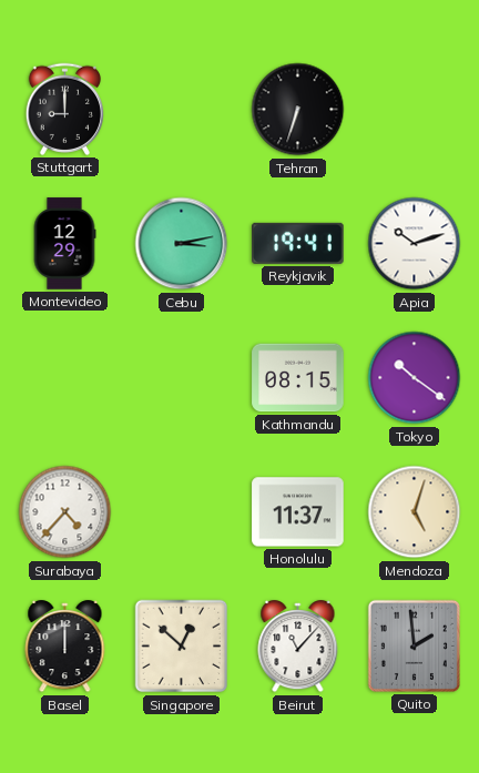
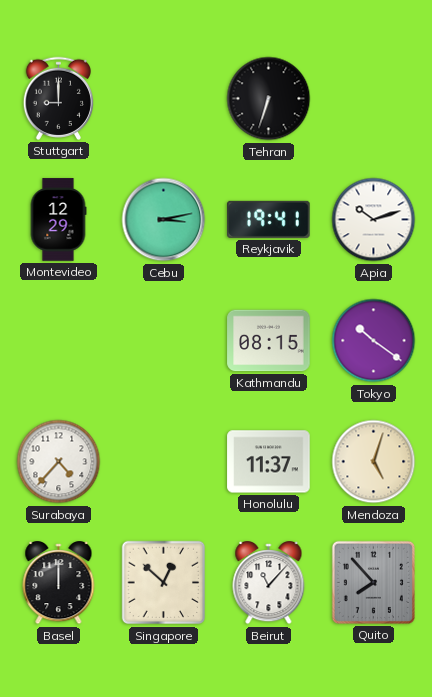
Quito: 1:59 -> 7:53
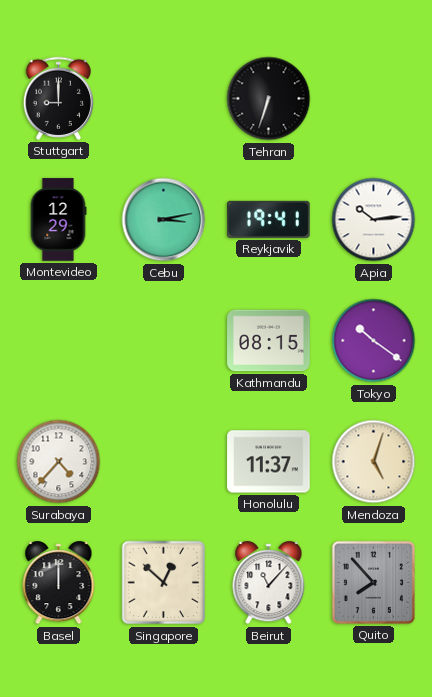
Apia: 10:12 -> 10:14
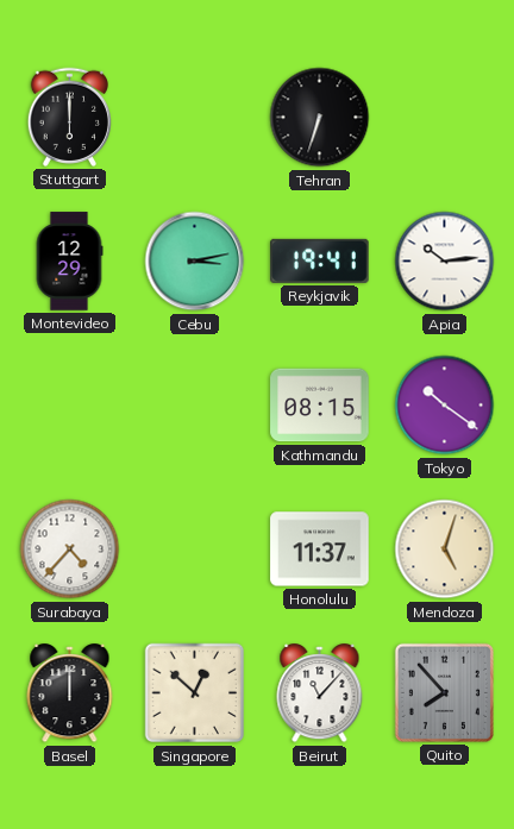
Stuttgart: 9:00 -> 6:00
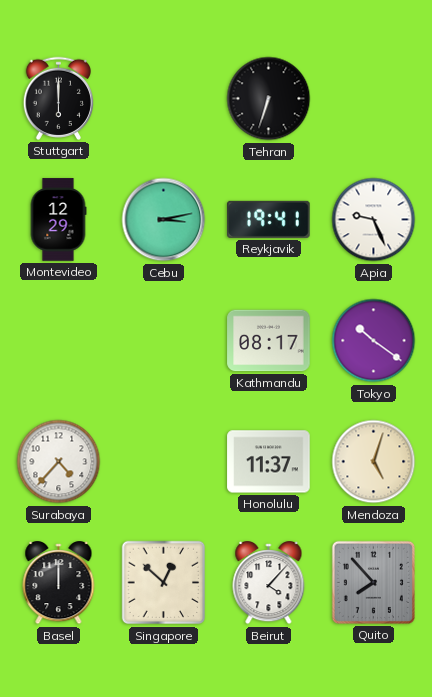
Apia: 10:14 -> 9:26
Kathmandu: 08:15 -> 08:17
Beirut: 11:07 -> 4:07
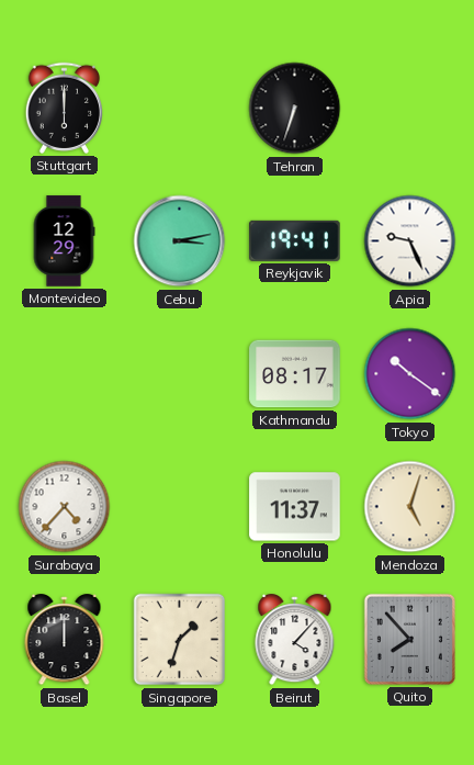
Singapore: 12:52 -> 1:33
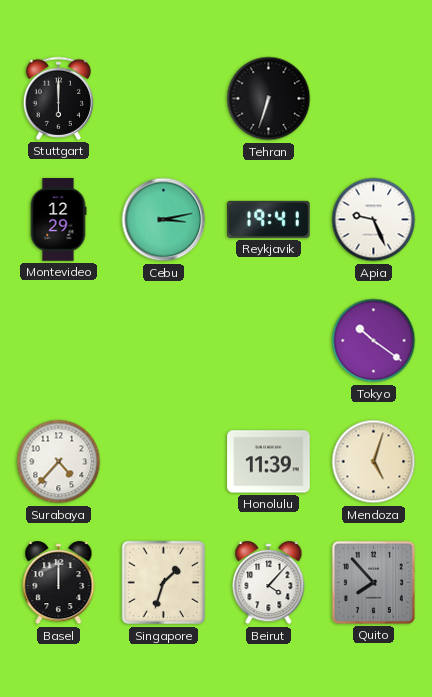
Kathmandu: 08:17 -> none
Honolulu: 11:37 -> 11:39
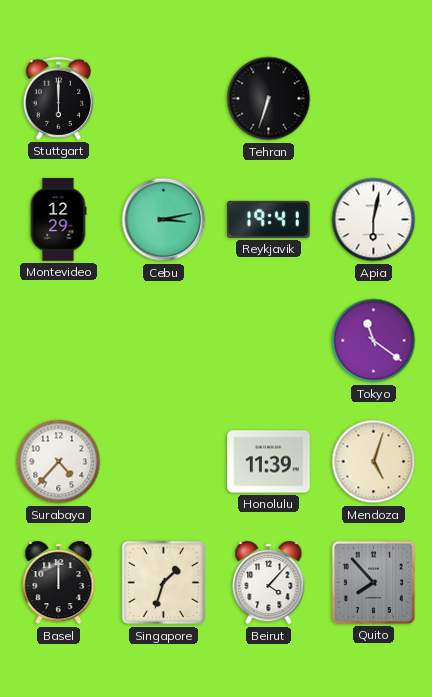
Apia: 9:26 -> 6:02
Tokyo: 10:21 -> 11:21
